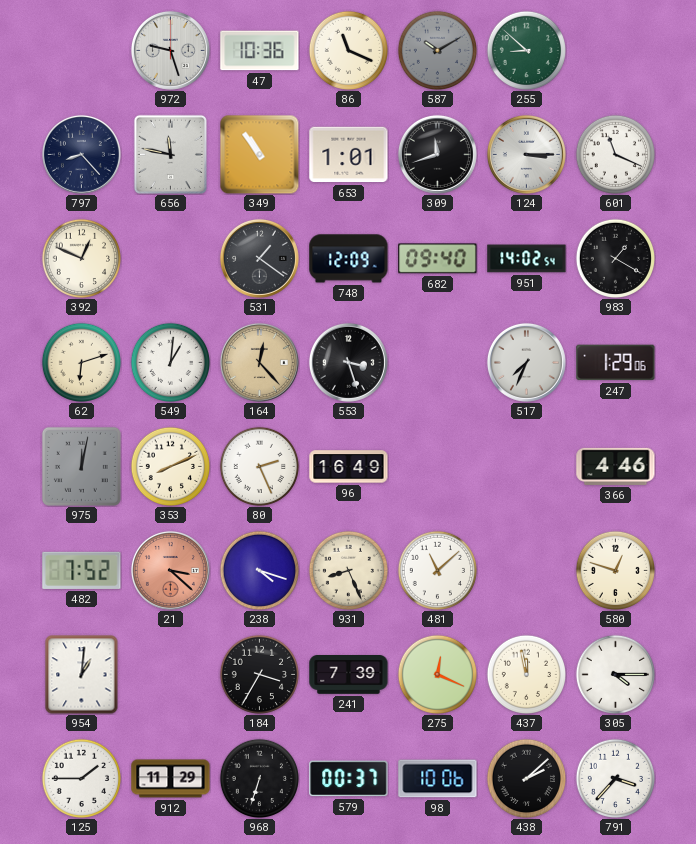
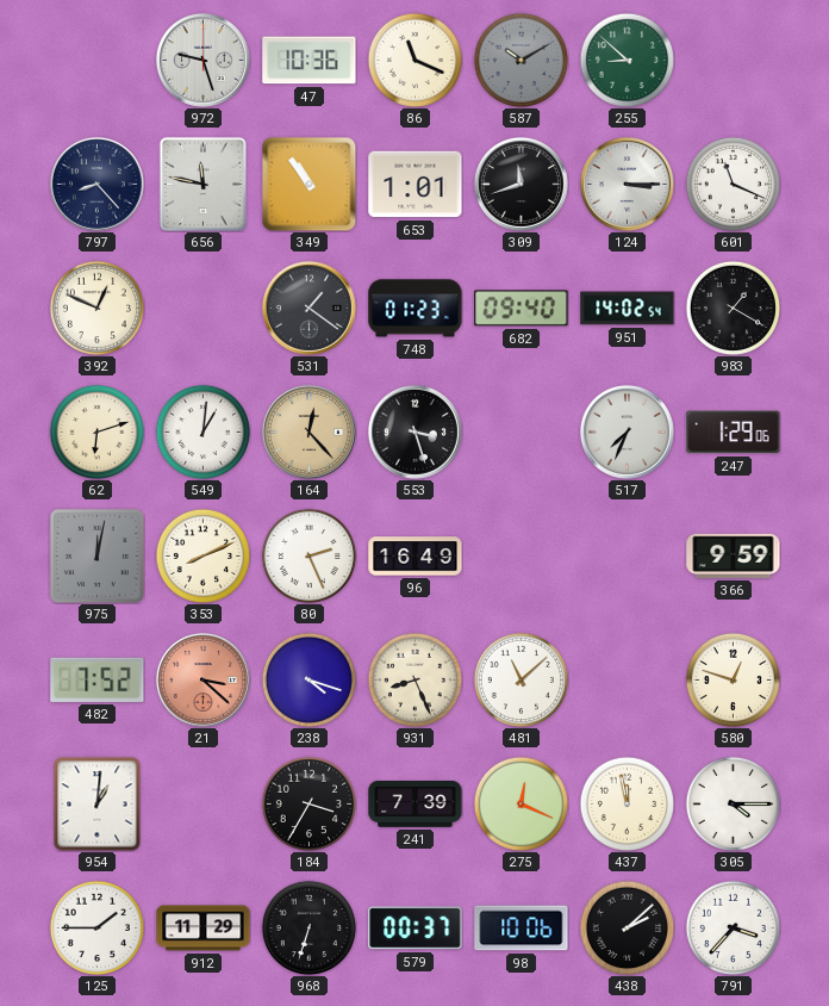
748: 12:09 -> 01:23
366: 4:46 -> 9:59
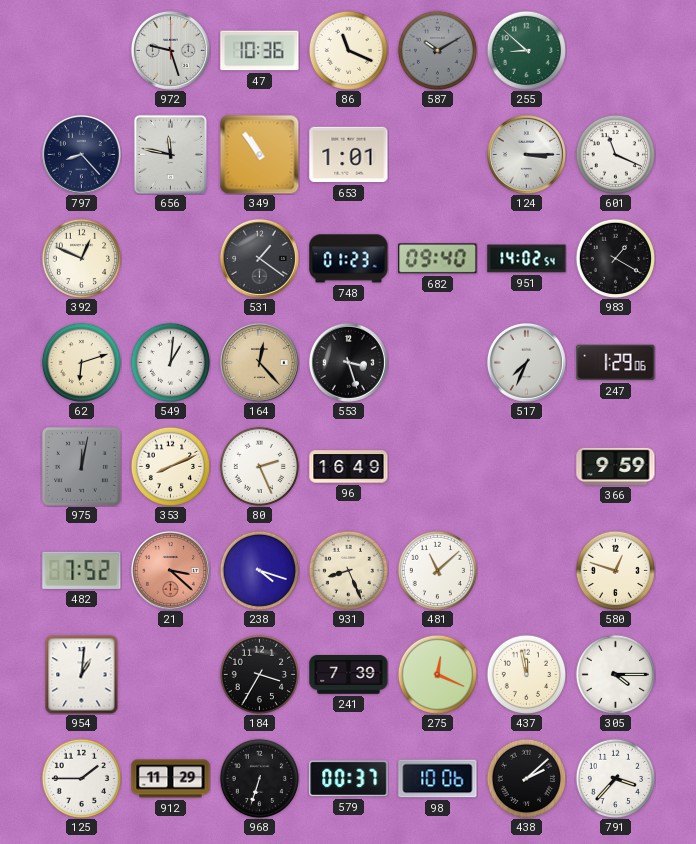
309: 11:42 -> none
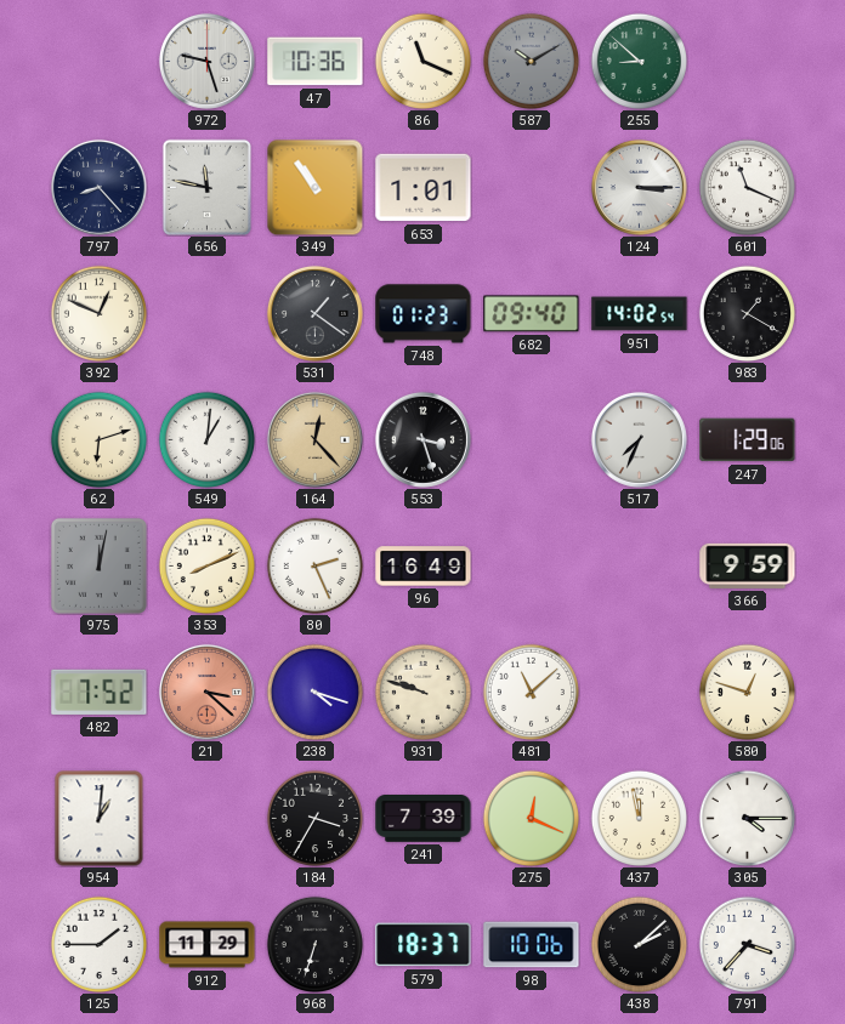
931: 8:26 -> 9:48
579: 00:37 -> 18:37
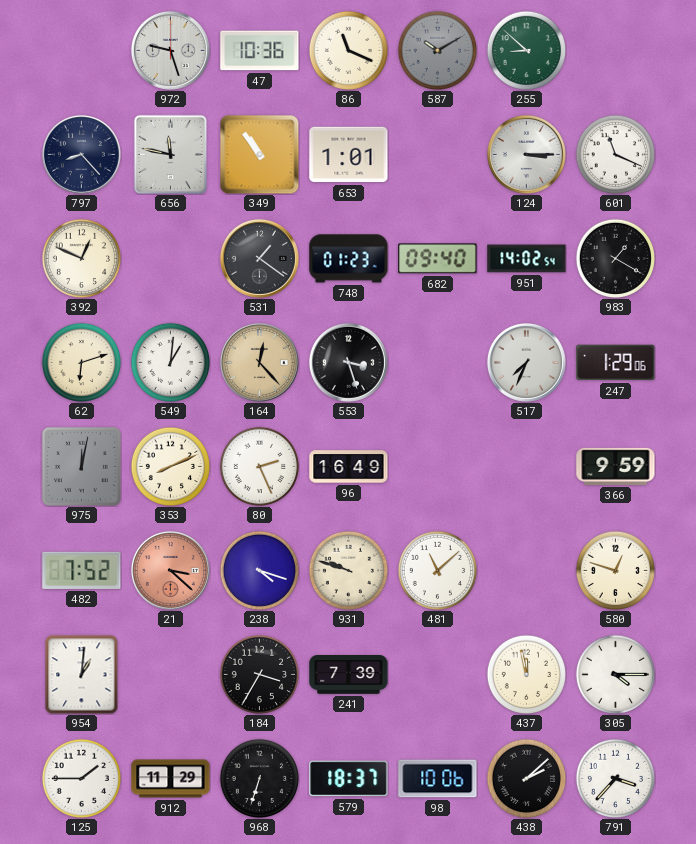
275: 12:19 -> none
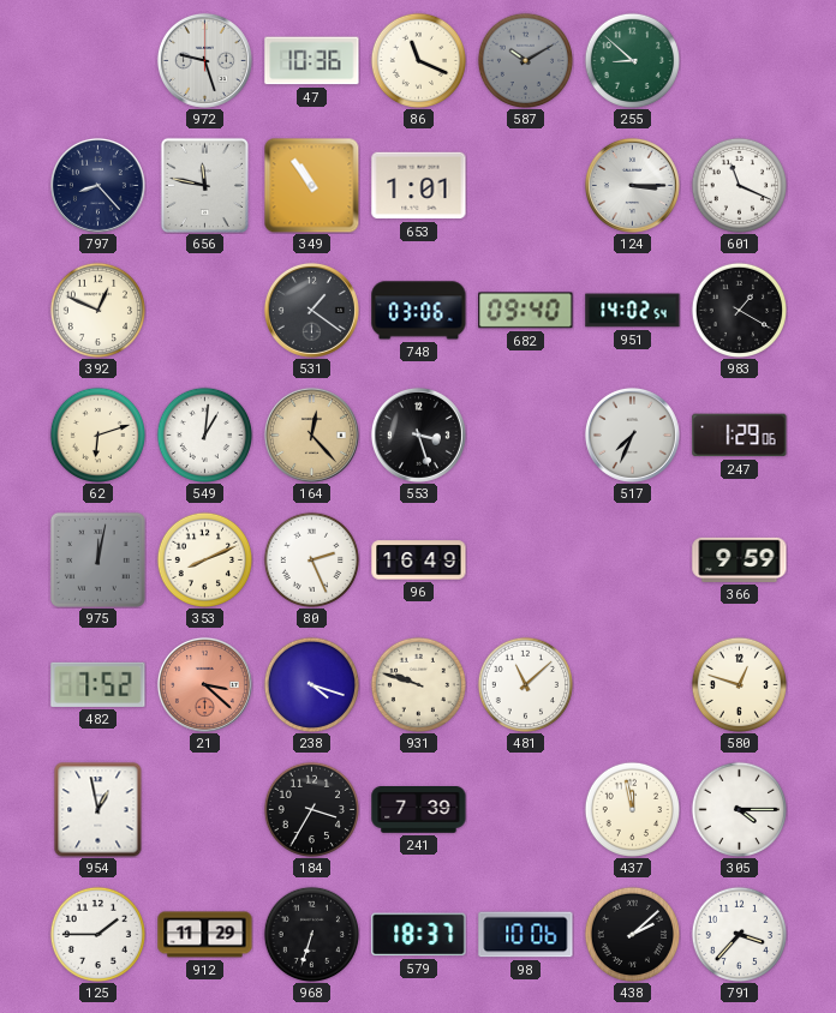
748: 01:23 -> 03:06
954: 1:01 -> 12:58
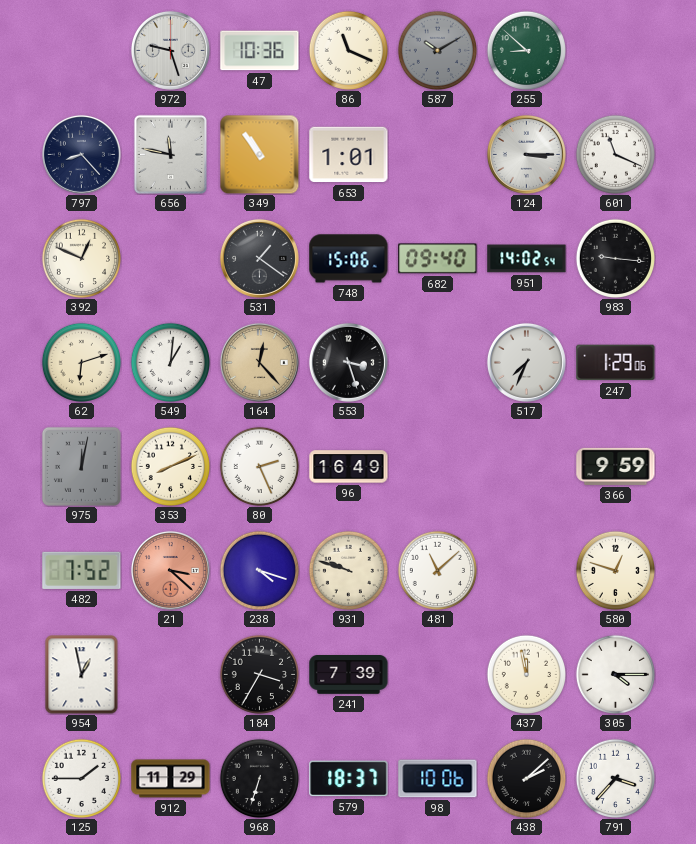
748: 03:06 -> 15:06
983: 1:20 -> 9:16
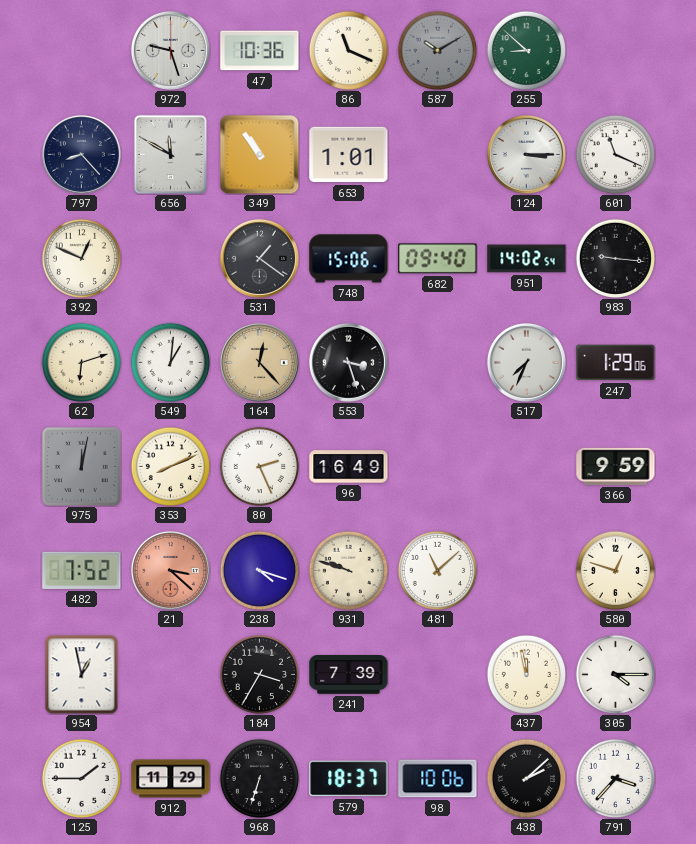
656: 11:47 -> 11:50
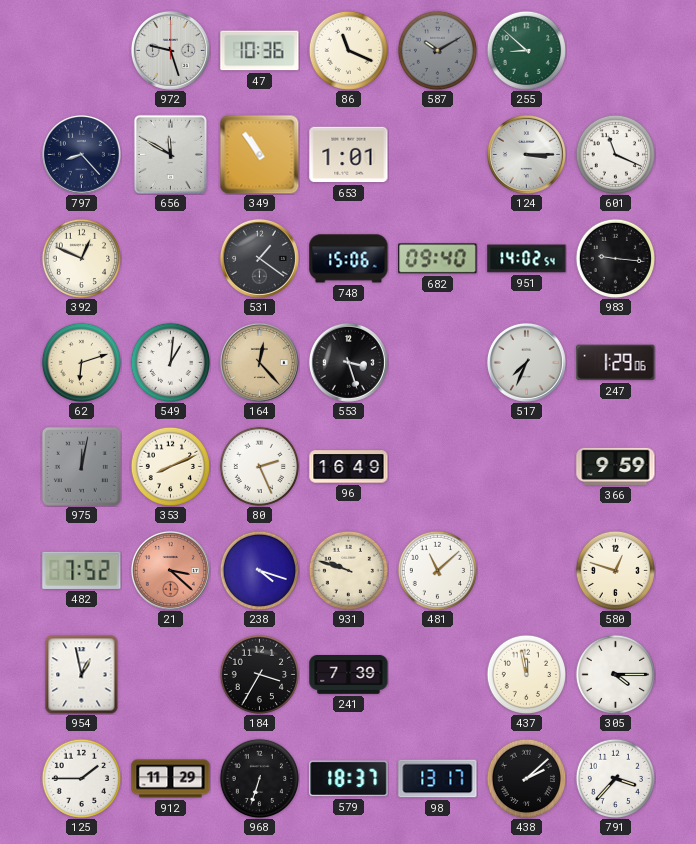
98: 10:06 -> 13:17
